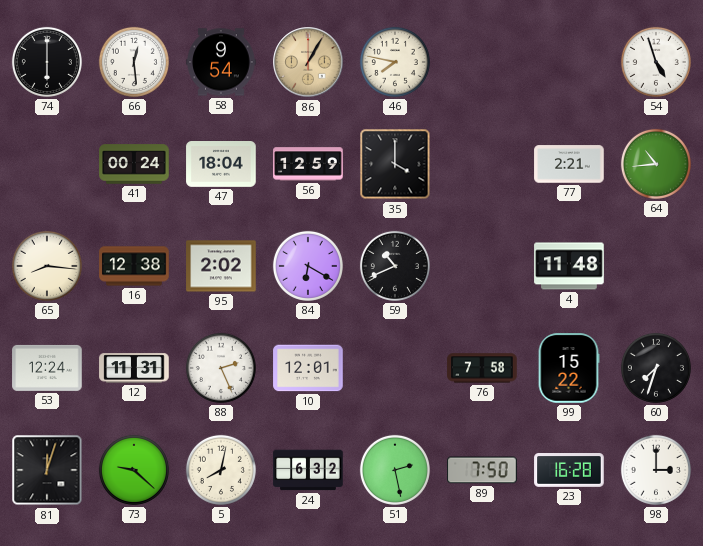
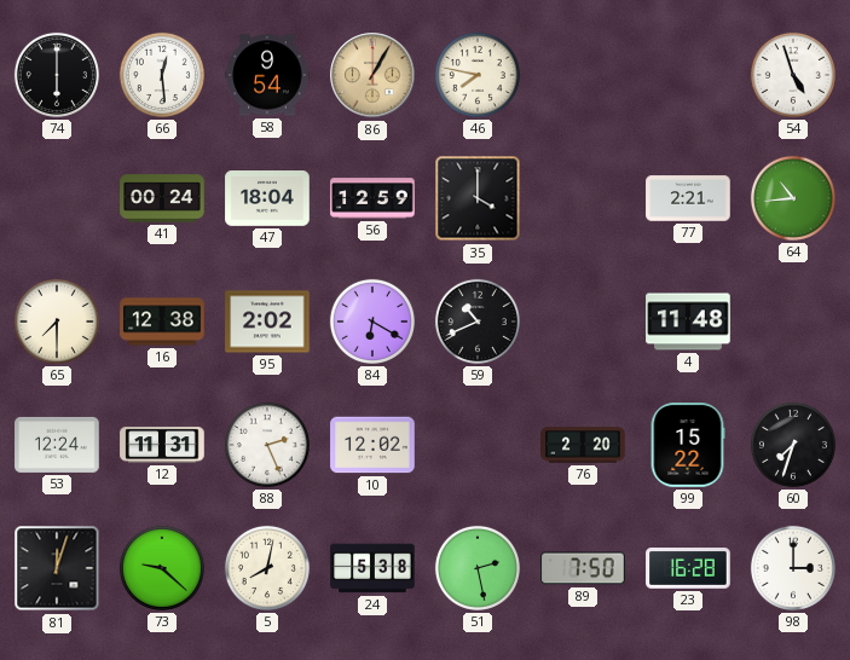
65: 8:16 -> 7:30
10: 12:01 -> 12:02
76: 7:58 -> 2:20
24: 6:32 -> 5:38
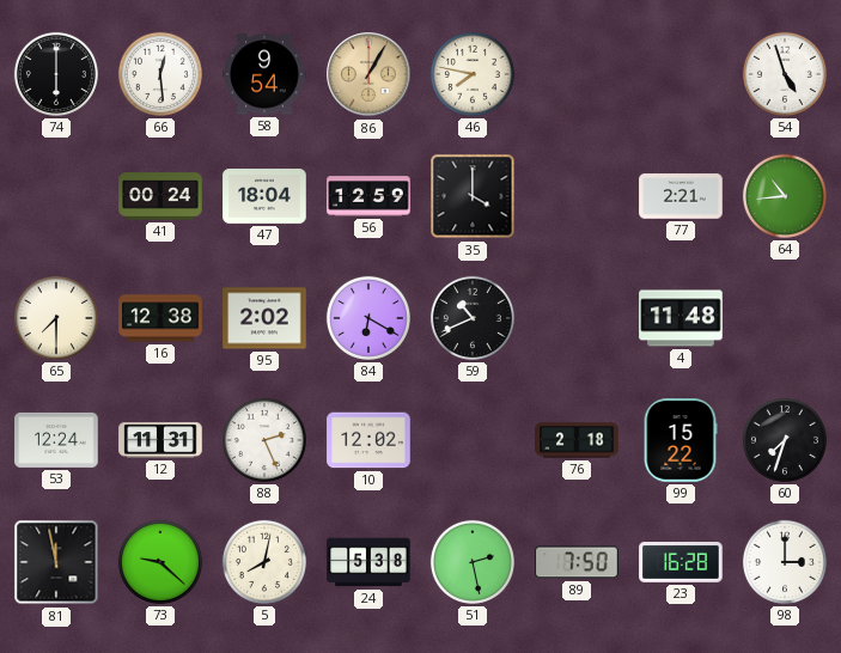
76: 2:20 -> 2:18
81: 12:03 -> 11:58
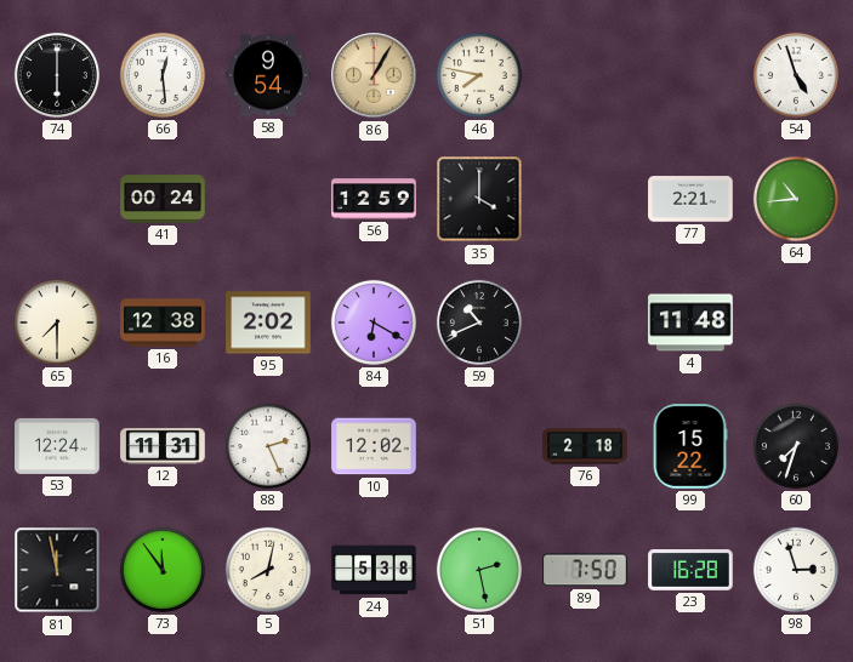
47: 18:04 -> none
73: 9:22 -> 11:54
98: 3:00 -> 2:57
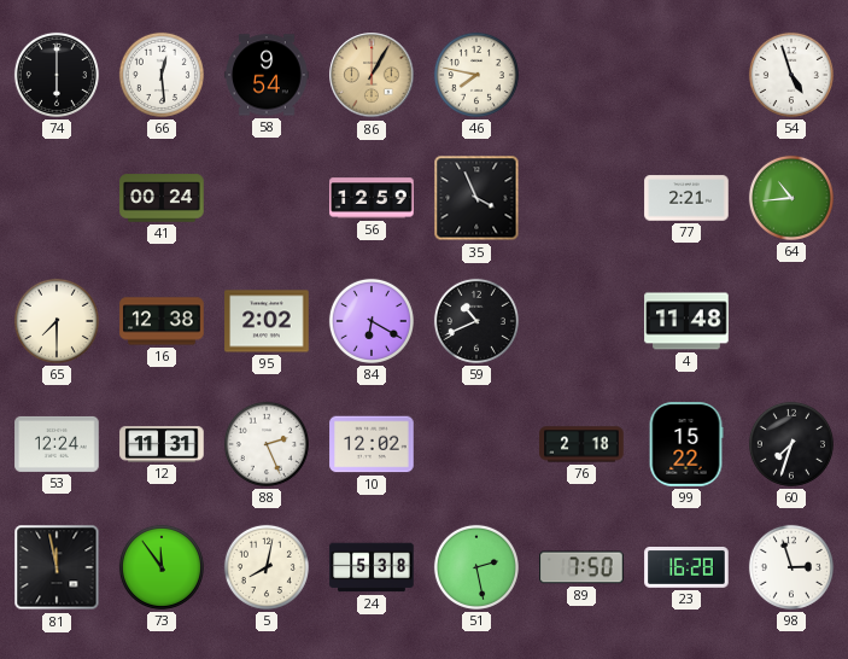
35: 4:00 -> 3:56
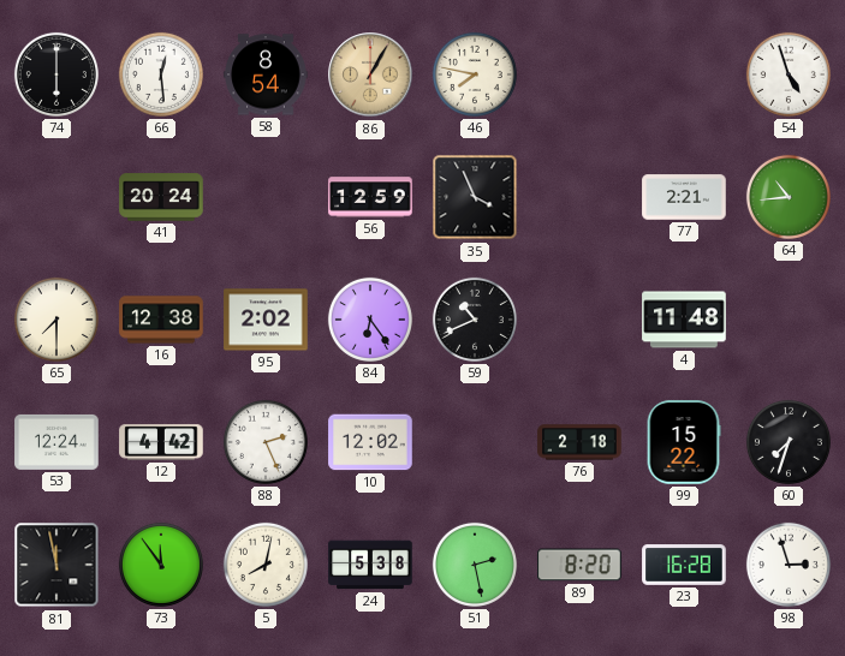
58: 9:54 -> 8:54
41: 00:24 -> 20:24
84: 6:20 -> 6:24
12: 11:31 -> 4:42
89: 7:50 -> 8:20
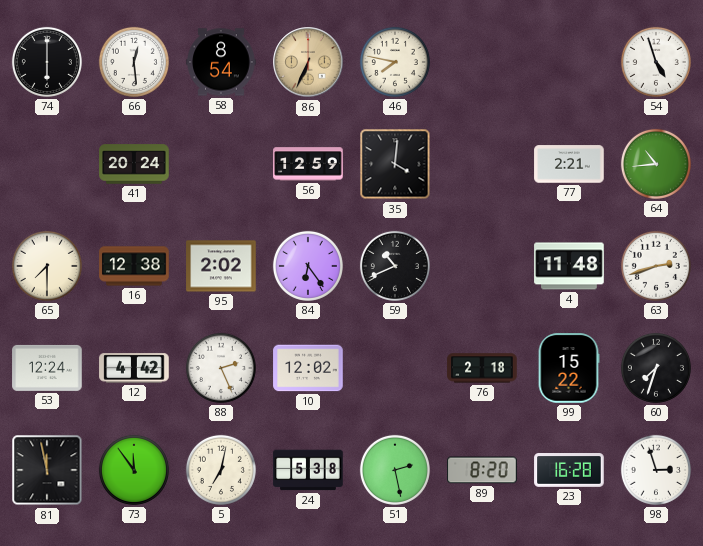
86: 1:05 -> 6:34
35: 3:56 -> 4:01
63: none -> 2:42
5: 8:02 -> 7:02
